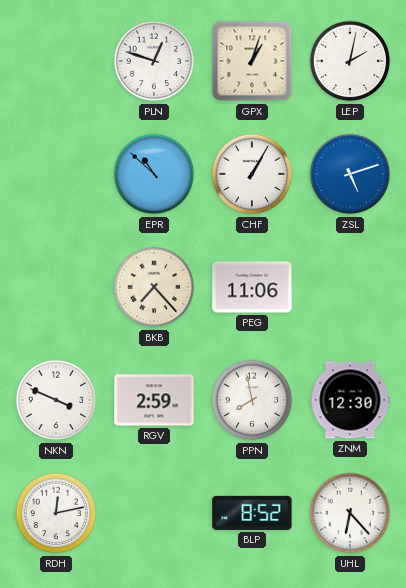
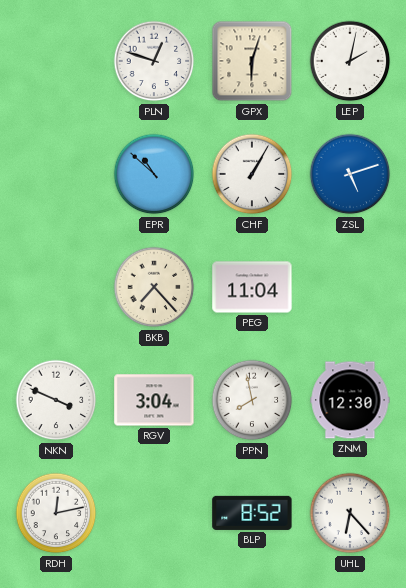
GPX: 1:03 -> 6:03
PEG: 11:06 -> 11:04
RGV: 2:59 -> 3:04
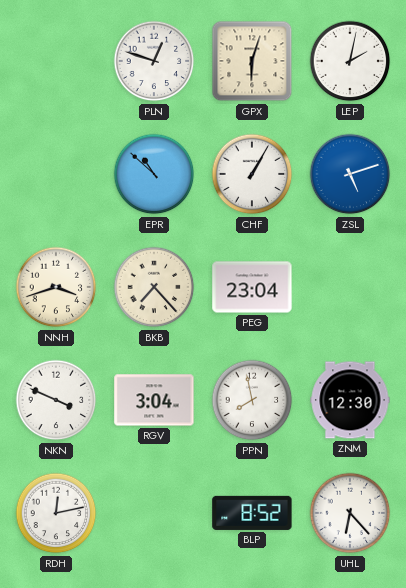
NNH: none -> 3:42
PEG: 11:04 -> 23:04
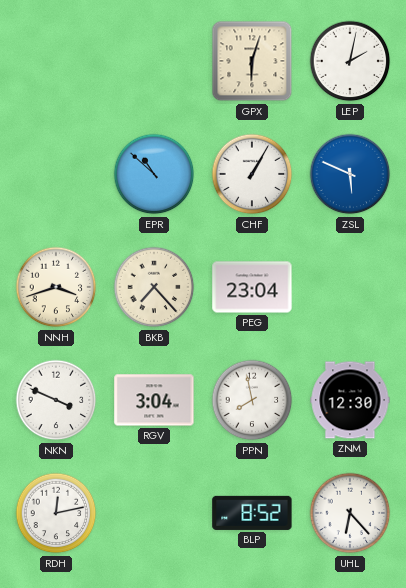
PLN: 12:48 -> none
ZSL: 5:12 -> 5:49
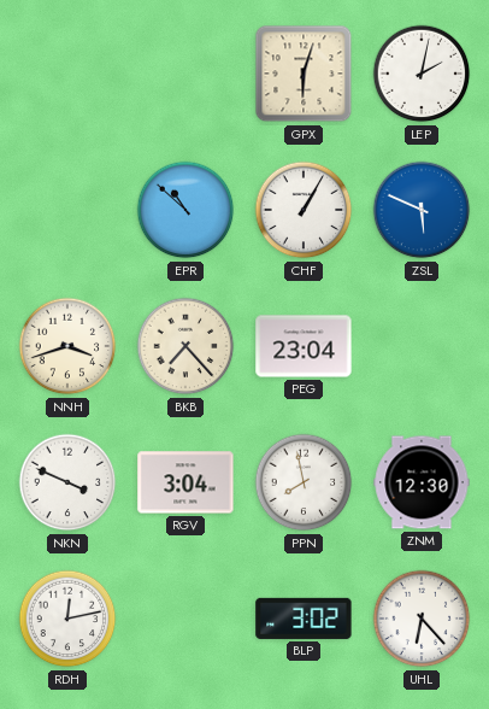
BLP: 8:52 -> 3:02
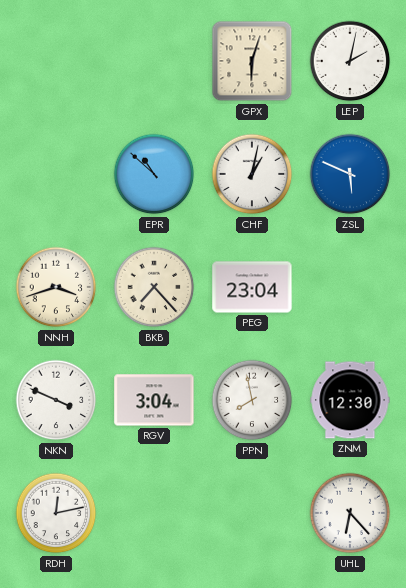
CHF: 1:05 -> 1:02
BLP: 3:02 -> none
